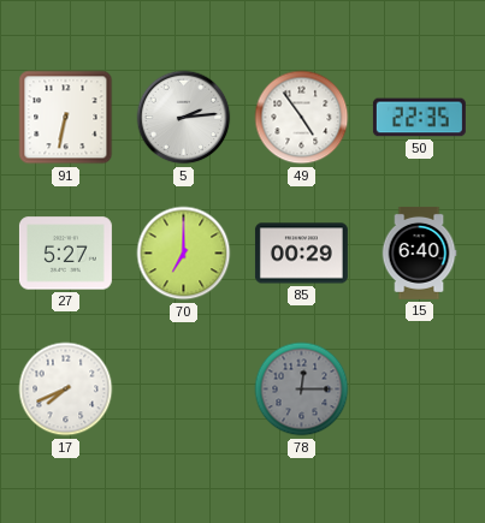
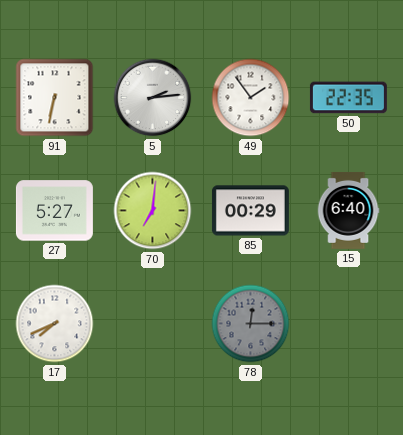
49: 4:54 -> 1:54
70: 7:00 -> 7:01
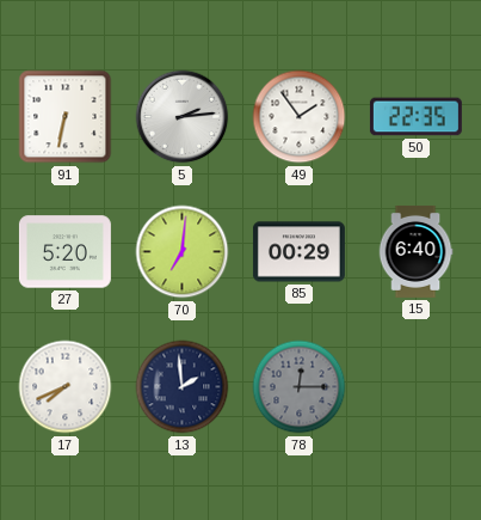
27: 5:27 -> 5:20
13: none -> 1:59
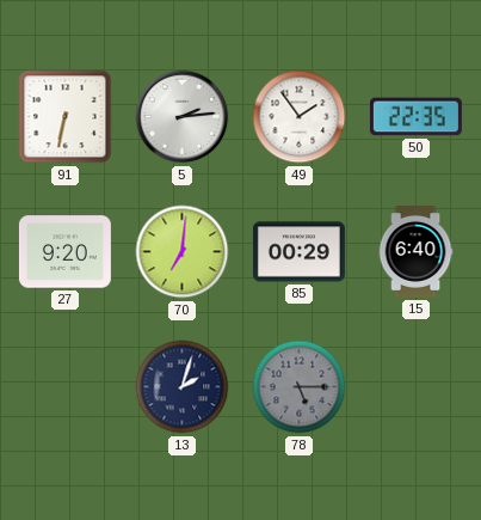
27: 5:20 -> 9:20
17: 7:41 -> none
13: 1:59 -> 2:03
78: 12:15 -> 5:15
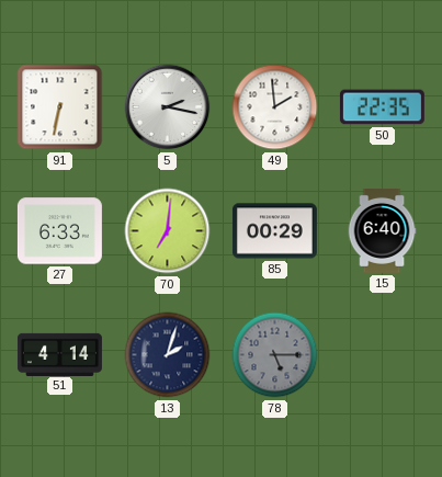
5: 2:14 -> 2:17
49: 1:54 -> 1:59
27: 9:20 -> 6:33
51: none -> 4:14
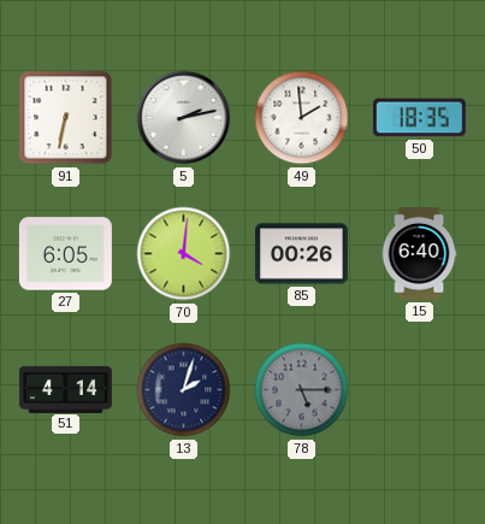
5: 2:17 -> 2:13
50: 22:35 -> 18:35
27: 6:33 -> 6:05
70: 7:01 -> 4:01
85: 00:29 -> 00:26
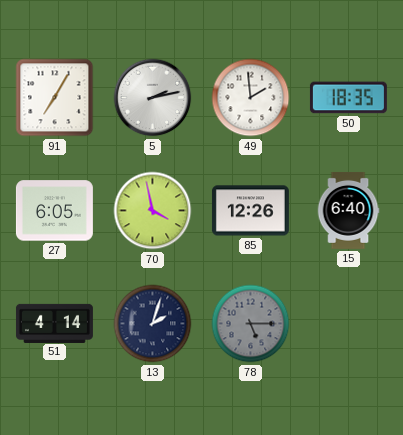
91: 6:32 -> 7:05
70: 4:01 -> 3:58
85: 00:26 -> 12:26
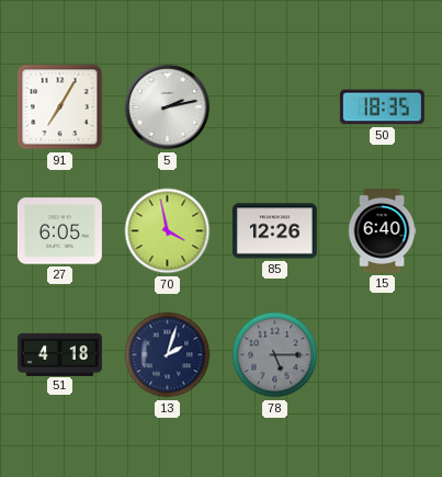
49: 1:59 -> none
51: 4:14 -> 4:18
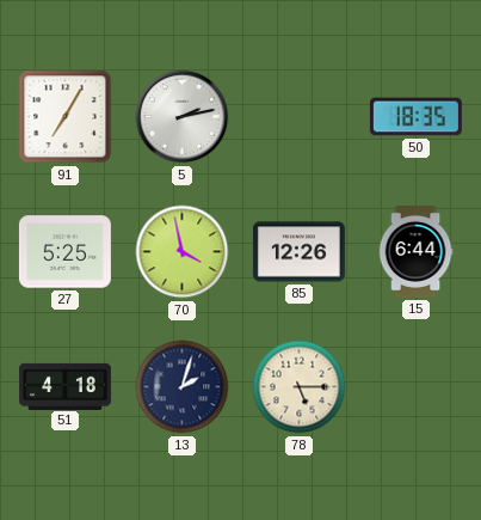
27: 6:05 -> 5:25
15: 6:40 -> 6:44
78 dial: grey -> cream
